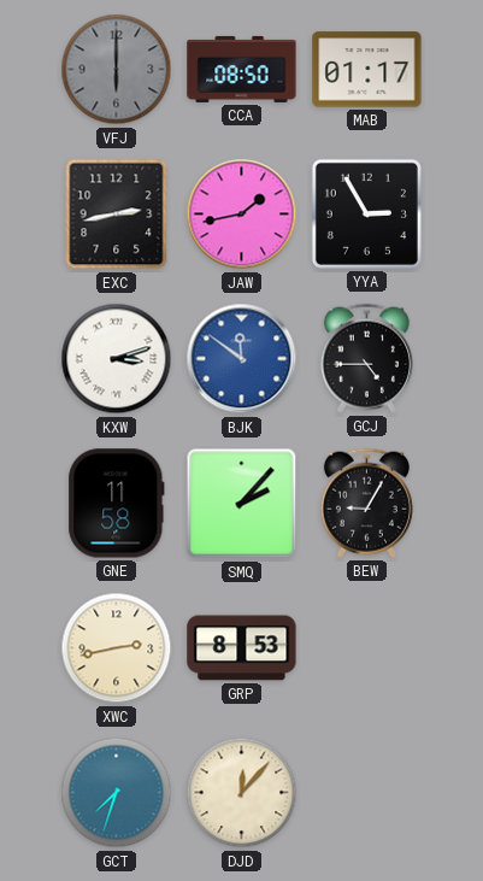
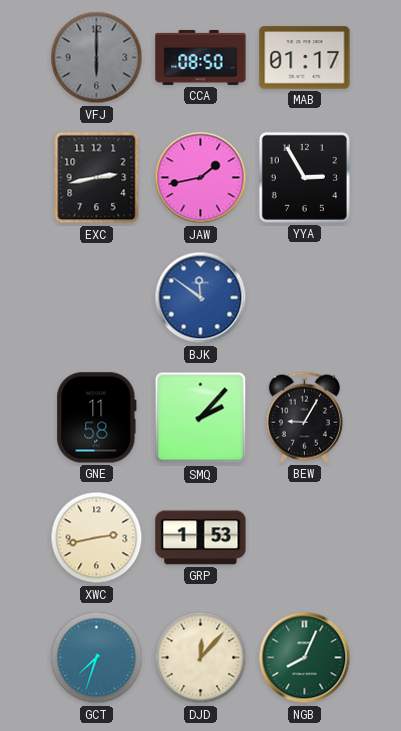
KXW: 3:12 -> none
GCJ: 4:45 -> none
GRP: 8:53 -> 1:53
NGB: none -> 8:04
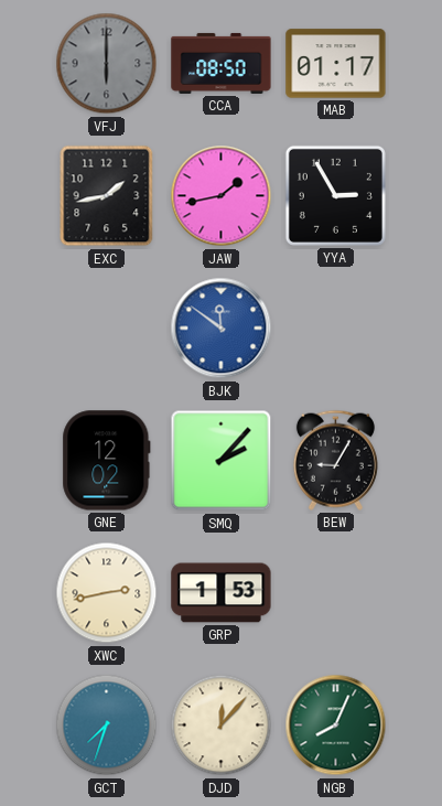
EXC: 2:43 -> 1:43
GNE: 11:58 -> 12:02
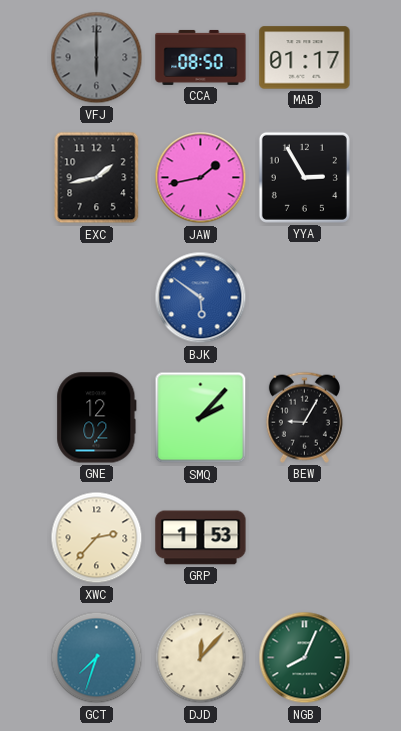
BJK: 11:51 -> 5:51
XWC: 2:43 -> 2:37
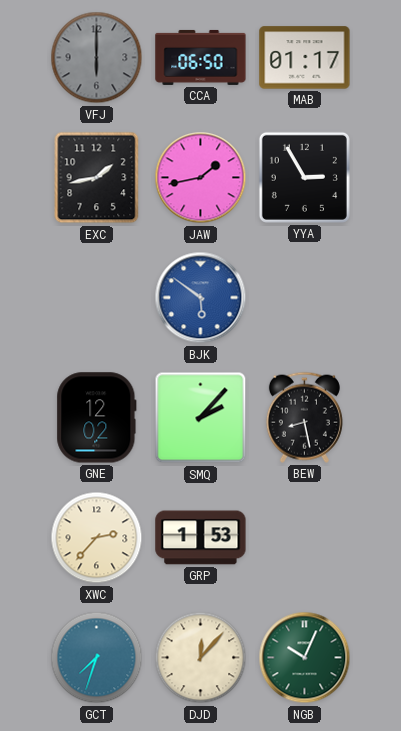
CCA: 08:50 -> 06:50
BEW: 9:05 -> 8:28
NGB: 8:04 -> 10:04
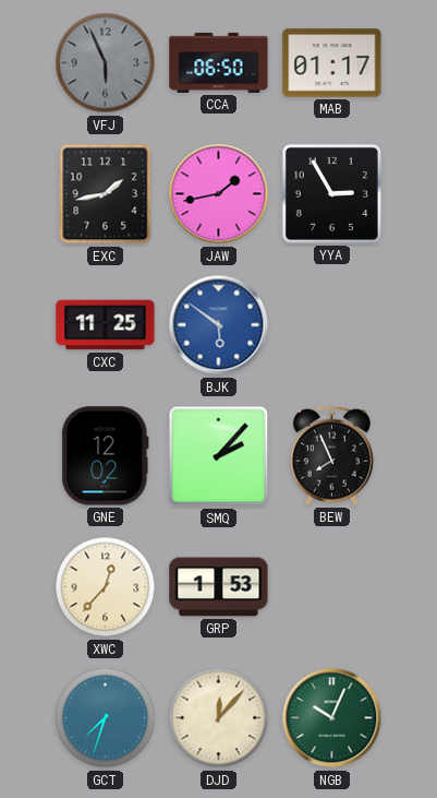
VFJ: 6:00 -> 5:56
CXC: none -> 11:25
BEW: 8:28 -> 7:56
XWC: 2:37 -> 12:37
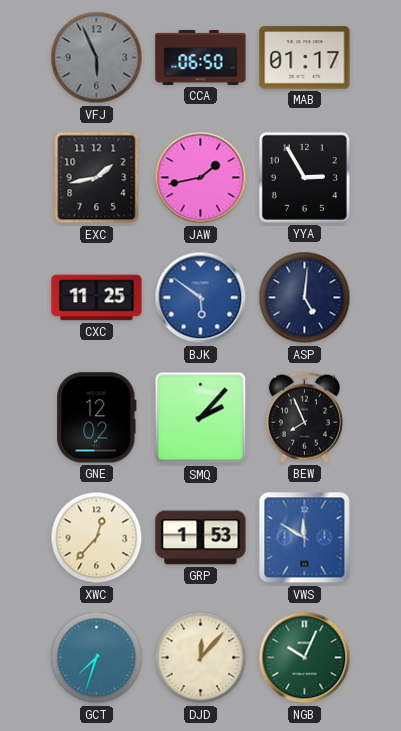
ASP: none -> 5:01
VWS: none -> 11:50
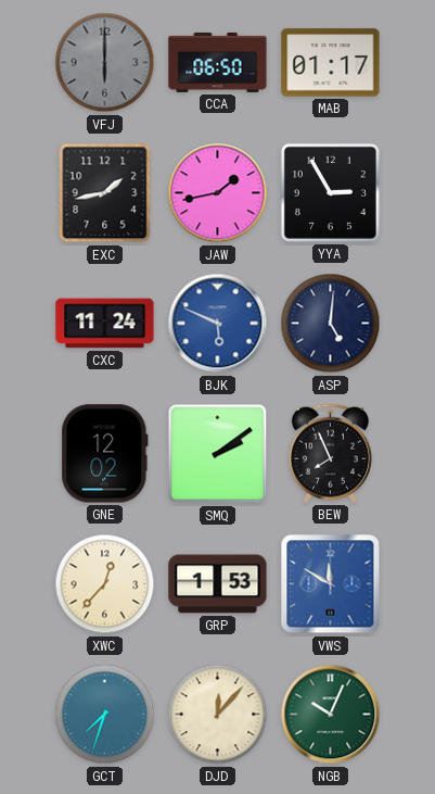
VFJ: 5:56 -> 6:00
CXC: 11:25 -> 11:24
BJK: 5:51 -> 5:49
SMQ: 2:07 -> 2:09
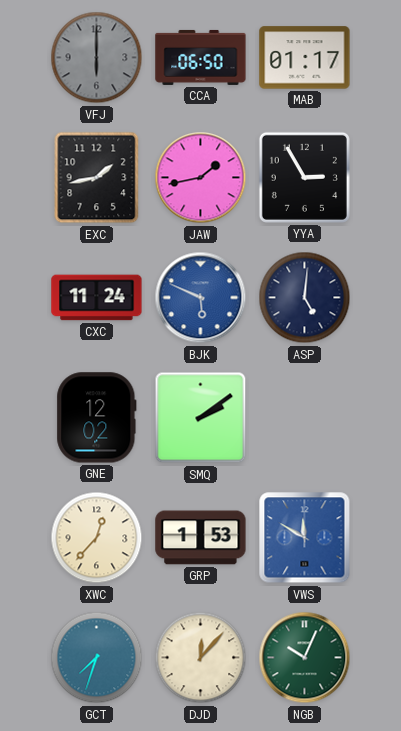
BEW: 7:56 -> none
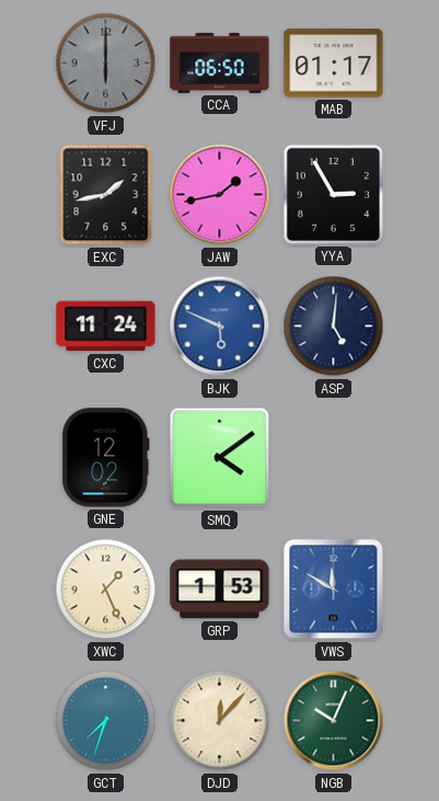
SMQ: 2:09 -> 4:09
XWC: 12:37 -> 1:26
